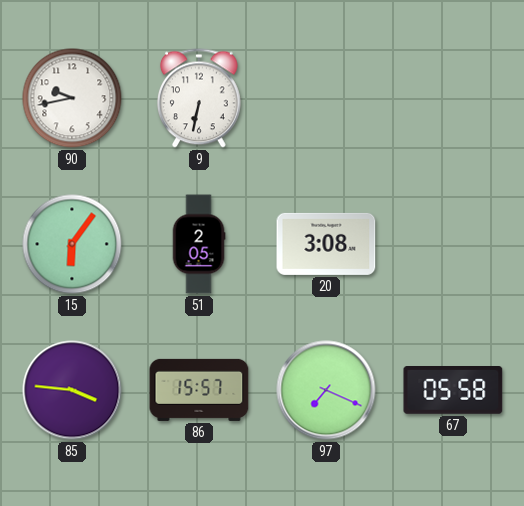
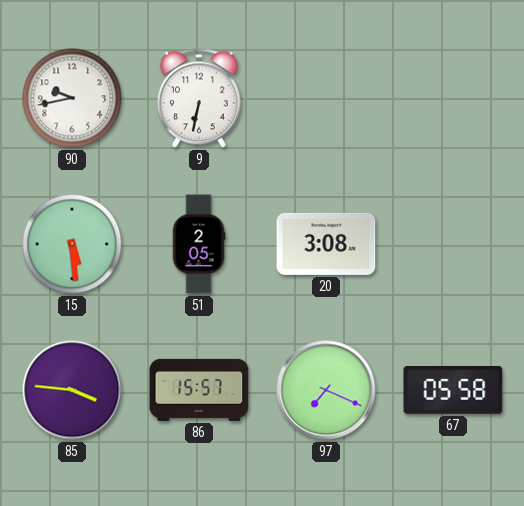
15: 6:06 -> 5:29
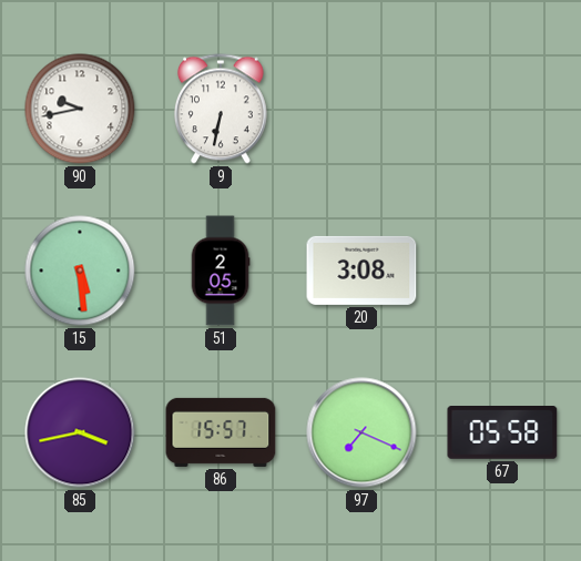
85: 3:46 -> 3:43
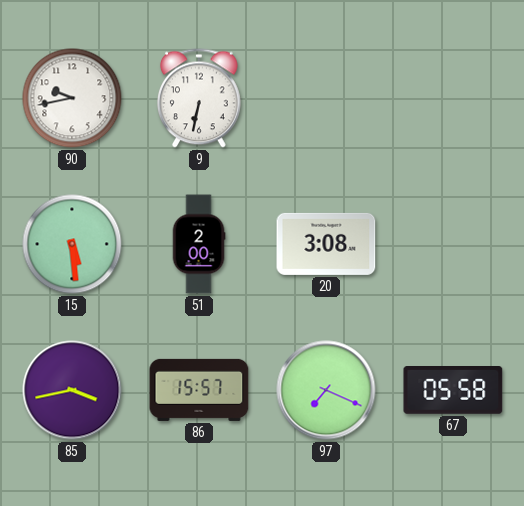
51: 2:05 -> 2:00
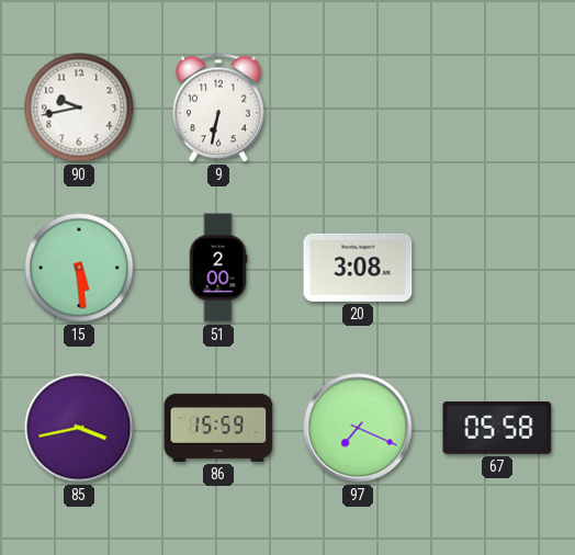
86: 15:57 -> 15:59
